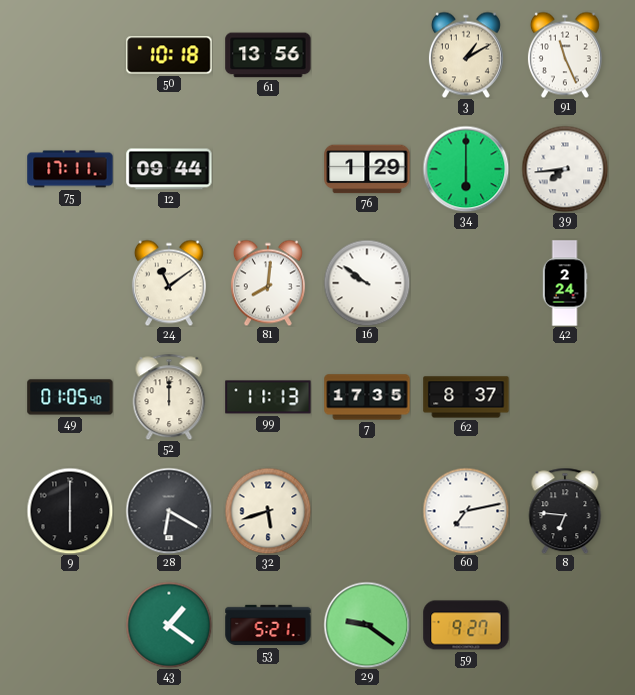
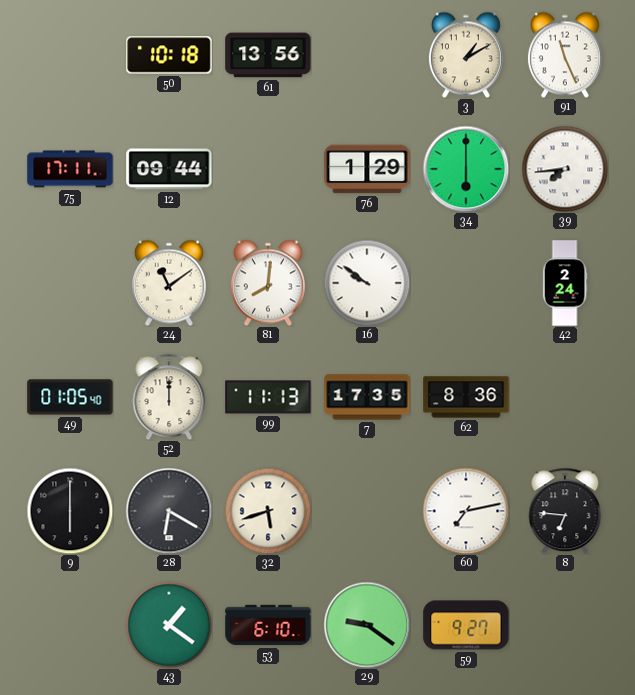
62: 8:37 -> 8:36
53: 5:21 -> 6:10
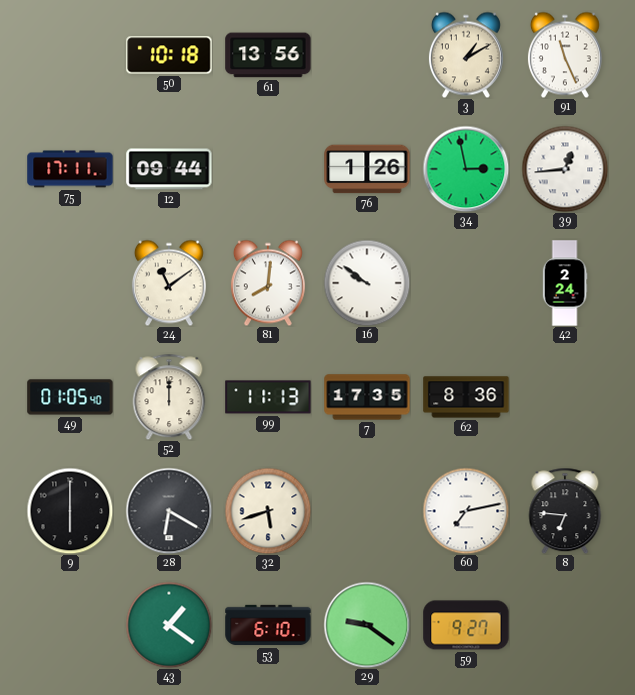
76: 1:29 -> 1:26
34: 6:00 -> 2:58
39: 7:44 -> 12:44
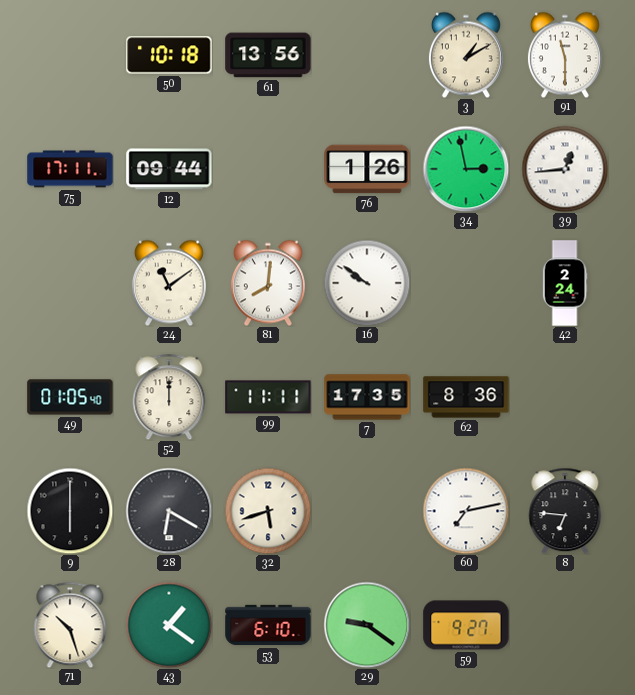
91: 11:26 -> 11:30
99: 11:13 -> 11:11
71: none -> 10:27
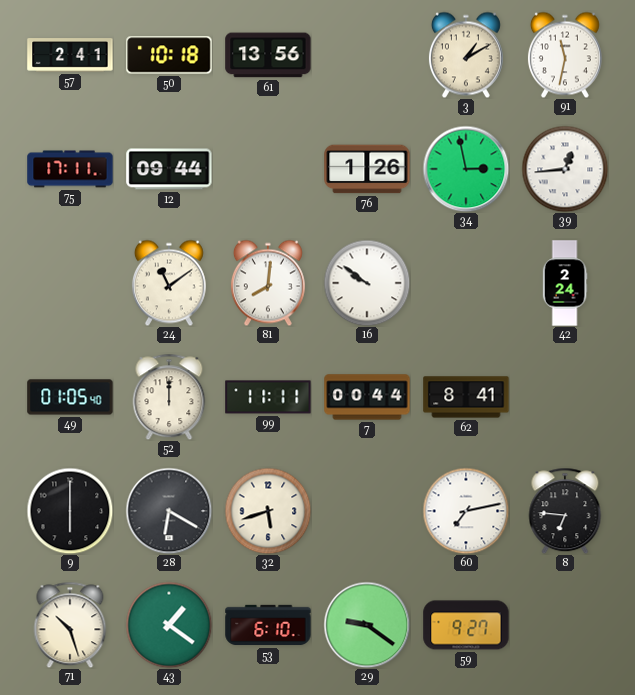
57: none -> 2:41
91: 11:30 -> 11:32
7: 17:35 -> 00:44
62: 8:36 -> 8:41
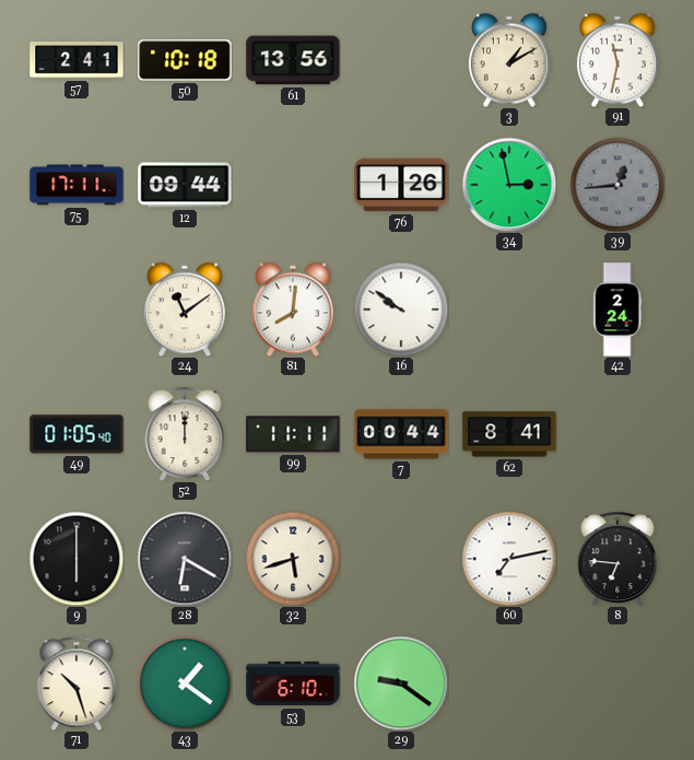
39 dial: white -> grey
59: 9:27 -> none
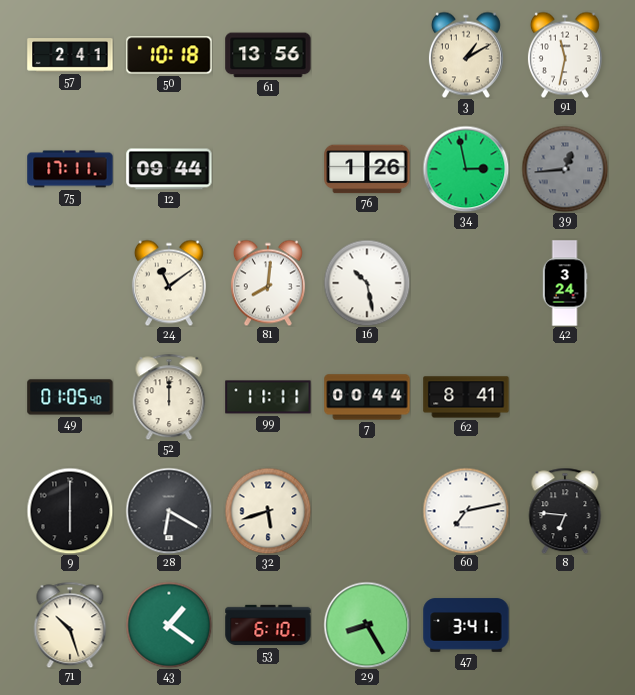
16: 9:51 -> 10:28
42: 2:24 -> 3:24
29: 9:21 -> 8:25
47: none -> 3:41
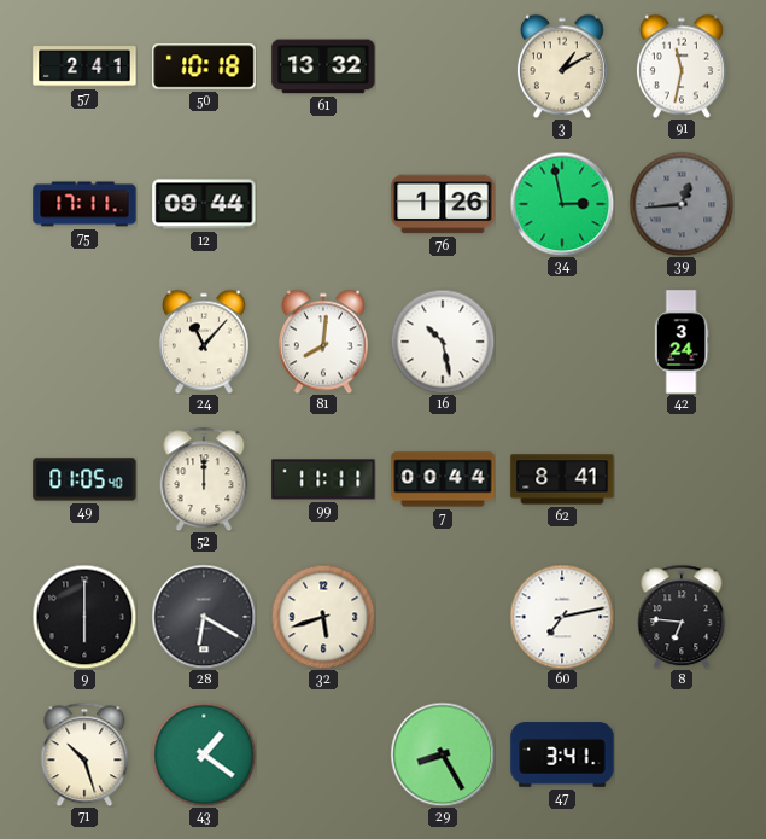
61: 13:56 -> 13:32
24: 11:09 -> 11:07
53: 6:10 -> none
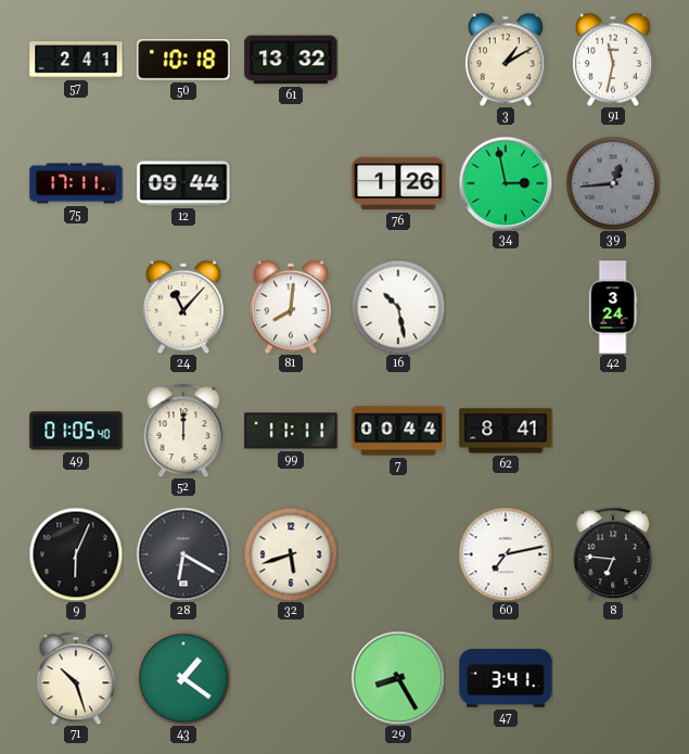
9: 6:00 -> 6:04
